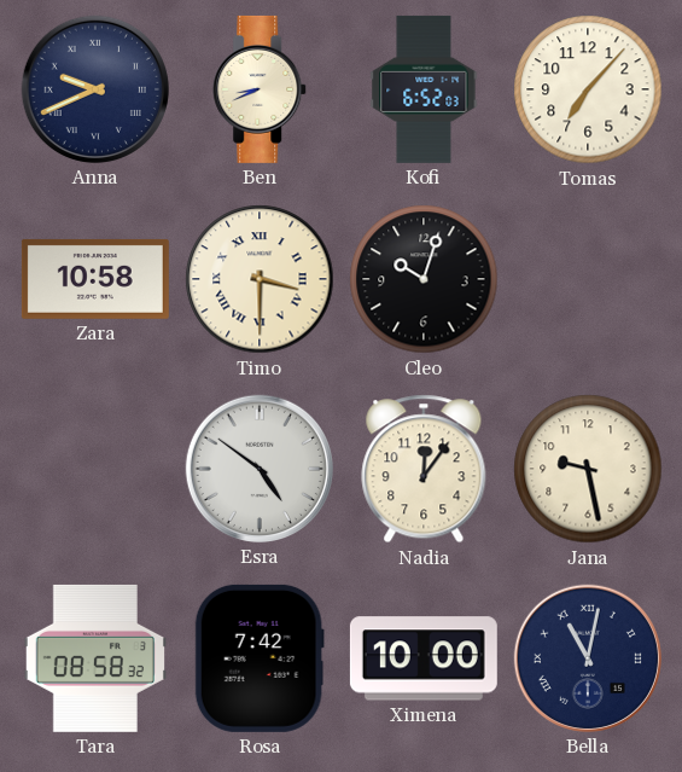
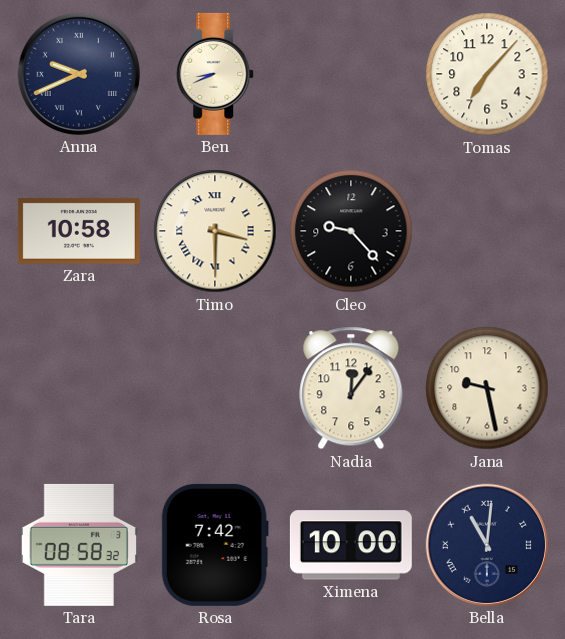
Kofi: 6:52 -> none
Cleo: 10:03 -> 9:23
Esra: 4:51 -> none
Bella: 11:02 -> 11:01
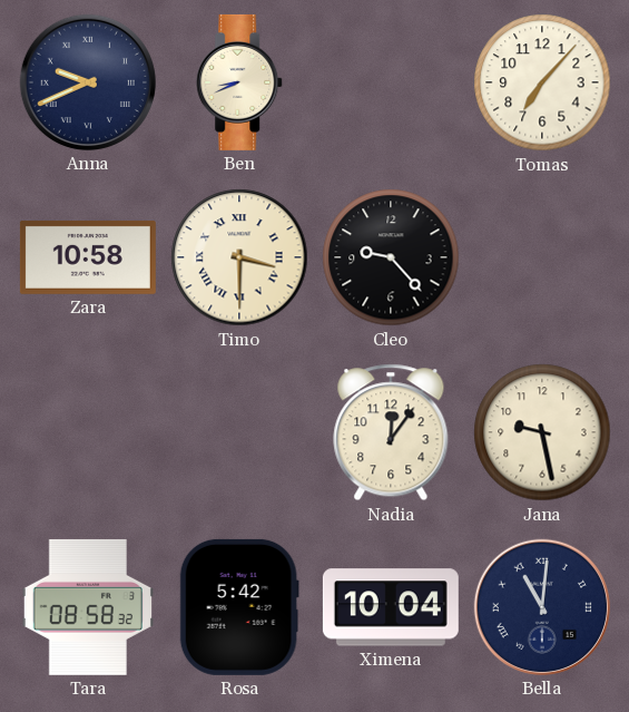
Rosa: 7:42 -> 5:42
Ximena: 10:00 -> 10:04
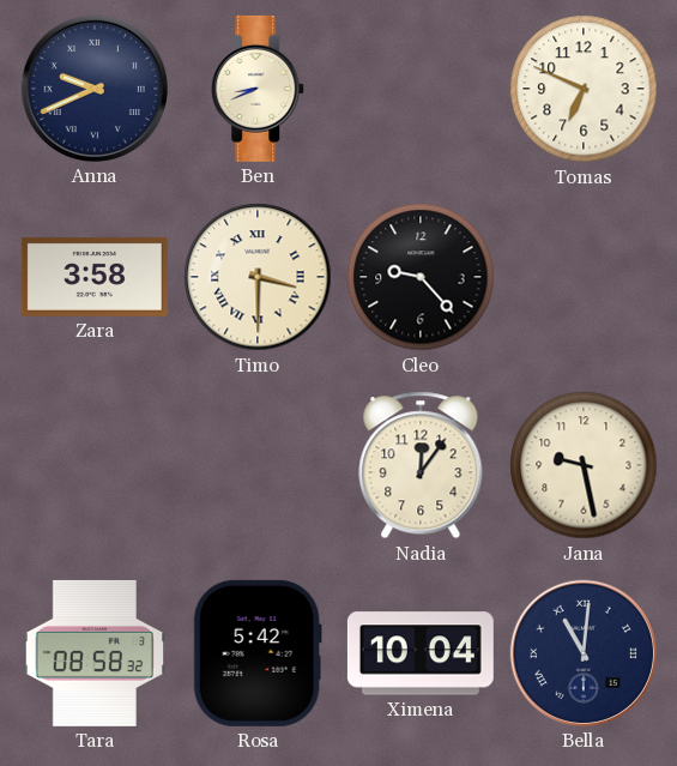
Tomas: 7:07 -> 6:49
Zara: 10:58 -> 3:58
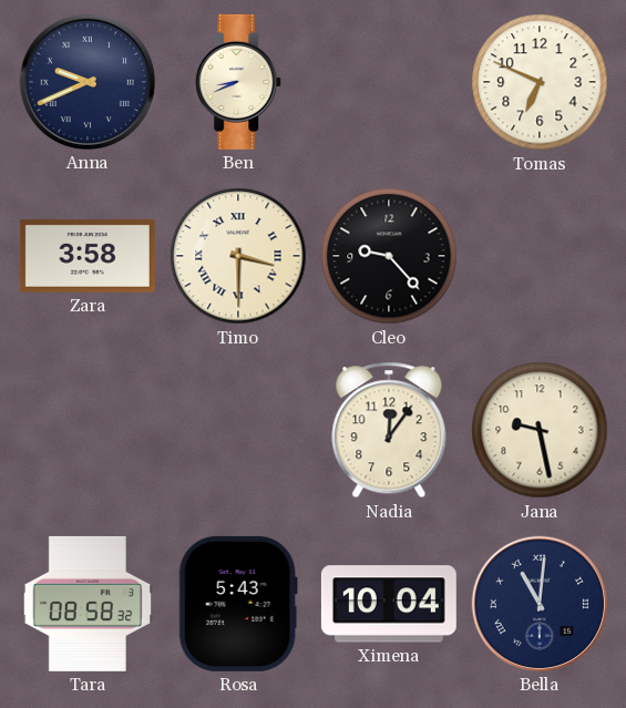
Rosa: 5:42 -> 5:43
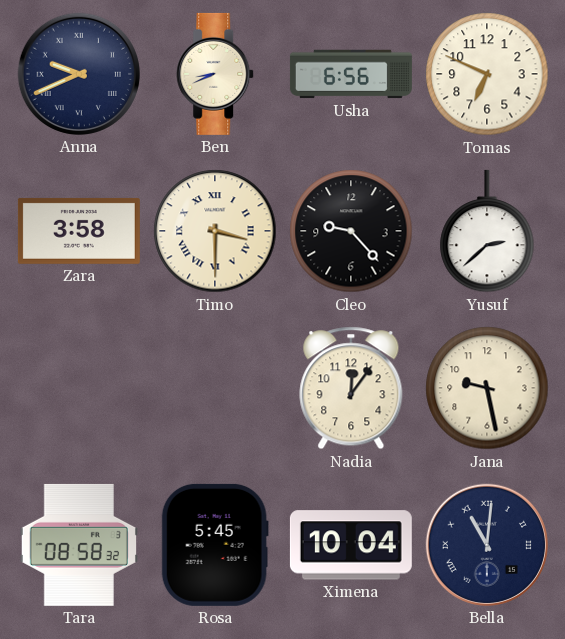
Usha: none -> 6:56
Yusuf: none -> 2:38
Rosa: 5:43 -> 5:45
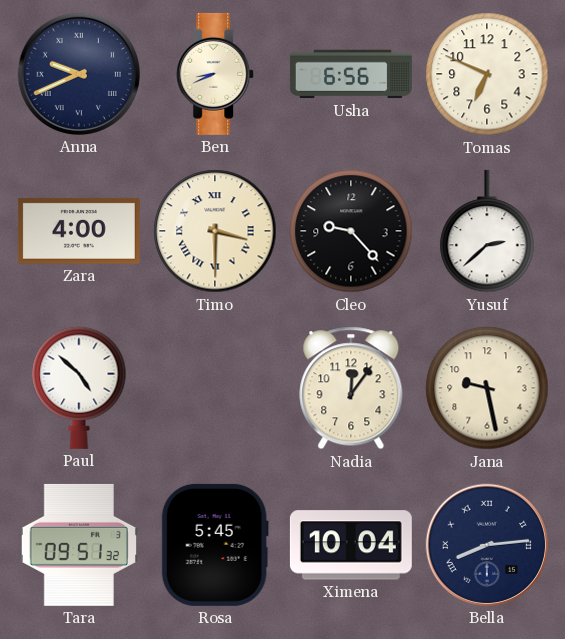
Zara: 3:58 -> 4:00
Paul: none -> 4:52
Tara: 08:58 -> 09:51
Bella: 11:01 -> 8:14
